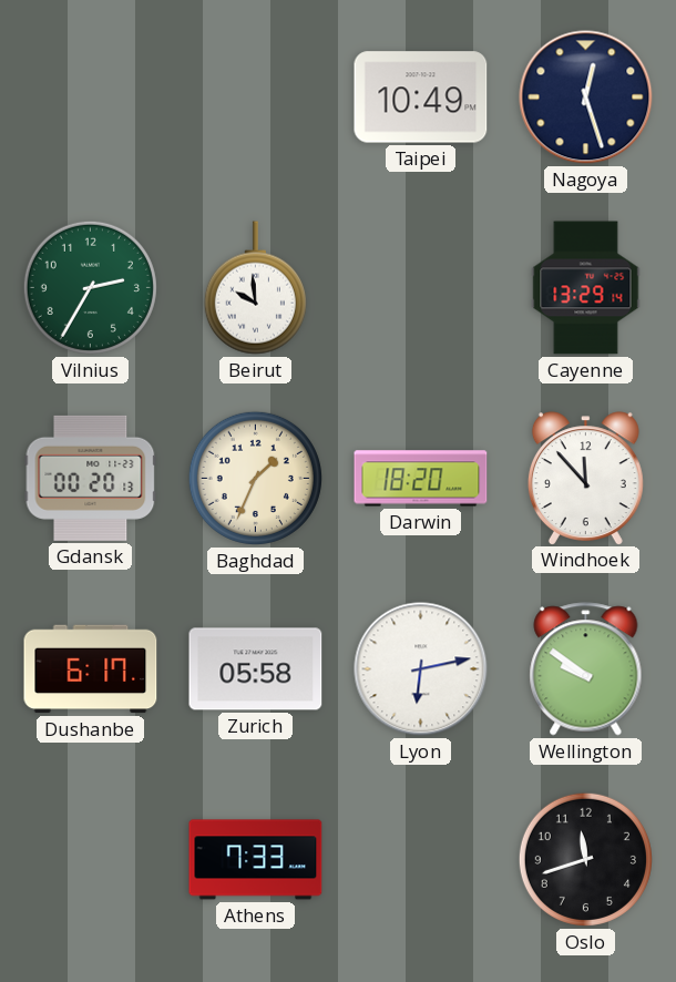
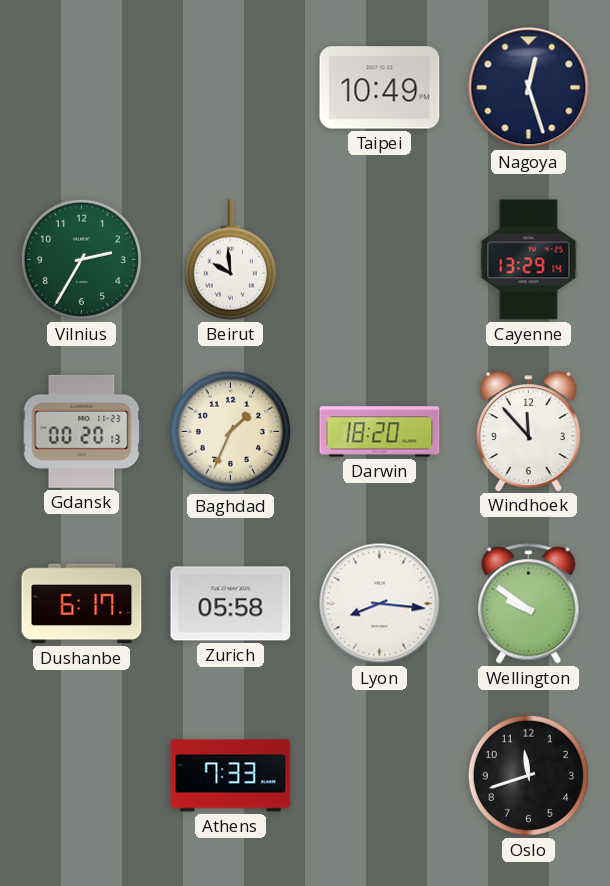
Lyon: 6:13 -> 8:16
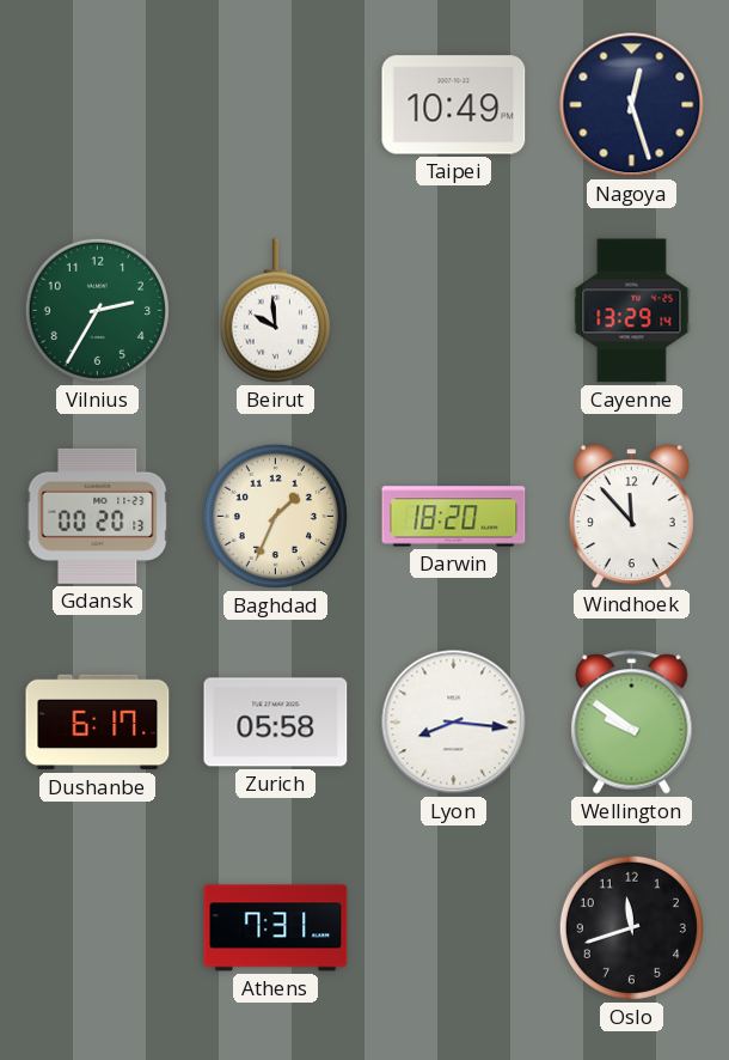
Athens: 7:33 -> 7:31
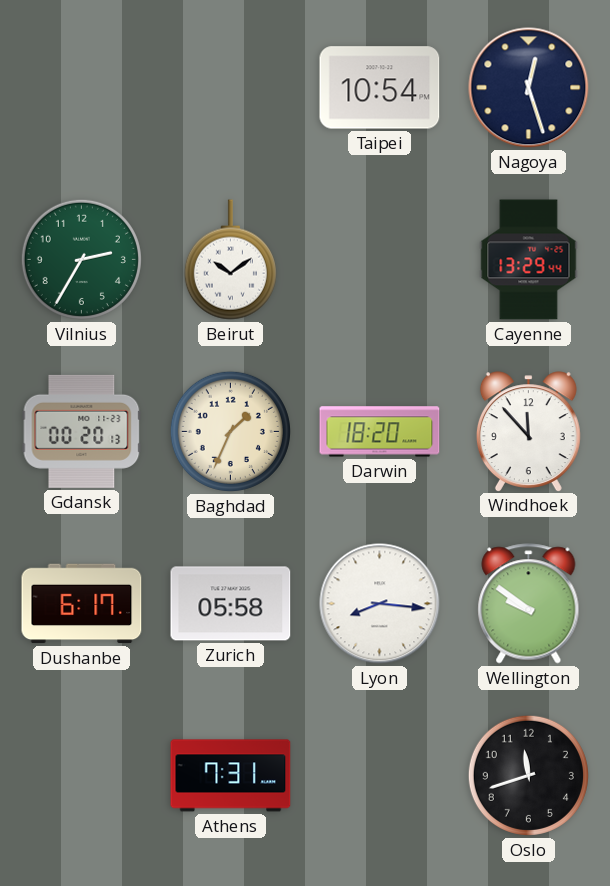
Taipei: 10:49 -> 10:54
Beirut: 9:59 -> 10:09
Cayenne: 13:29:14 -> 13:29:44
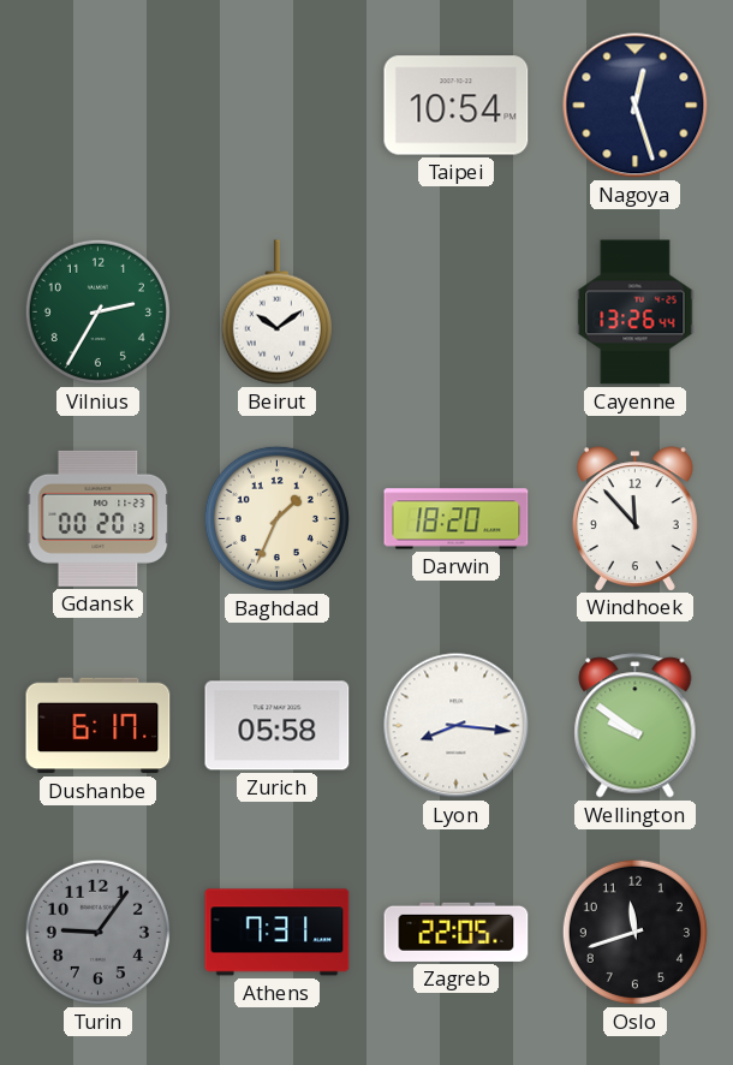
Cayenne: 13:29 -> 13:26
Turin: none -> 9:06
Zagreb: none -> 22:05
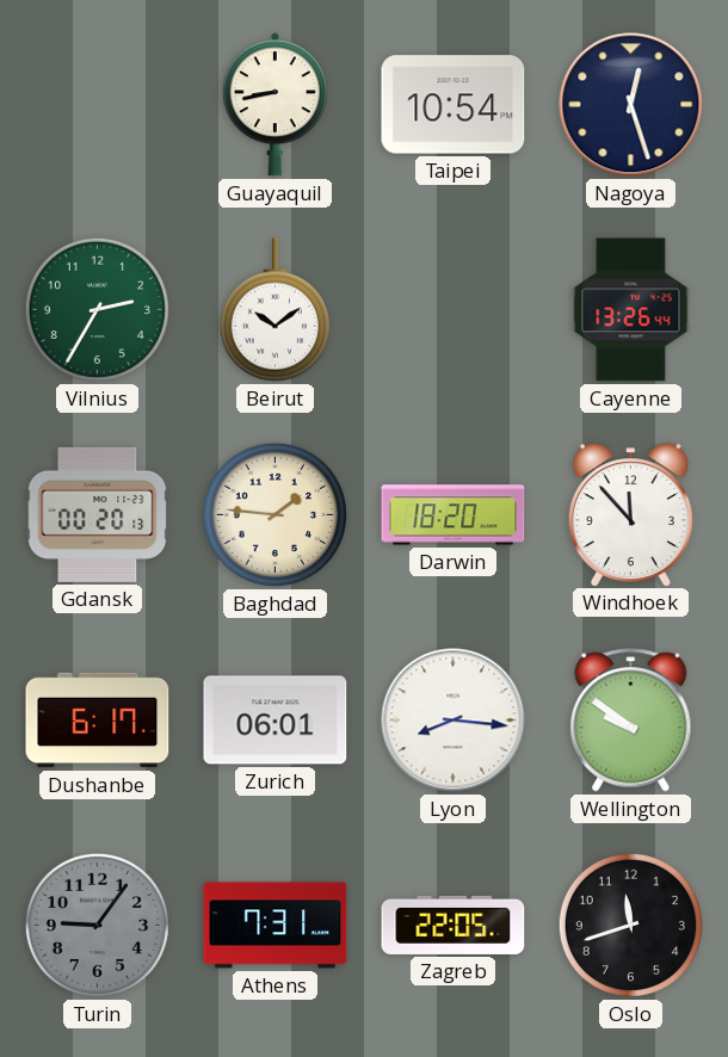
Guayaquil: none -> 8:43
Baghdad: 1:34 -> 1:46
Zurich: 05:58 -> 06:01
